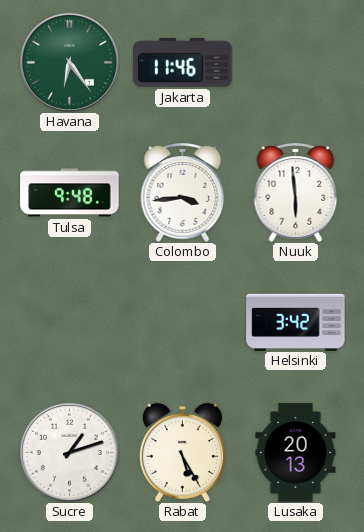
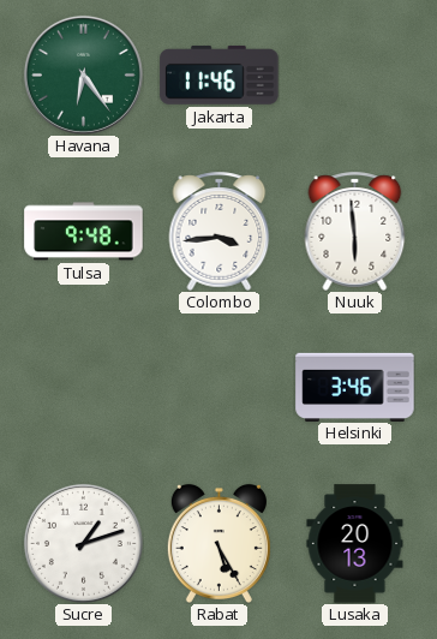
Helsinki: 3:42 -> 3:46
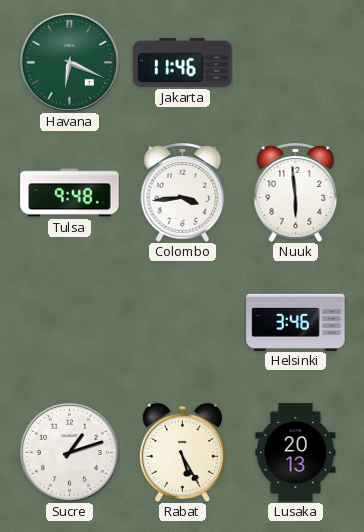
Havana: 6:24 -> 6:19
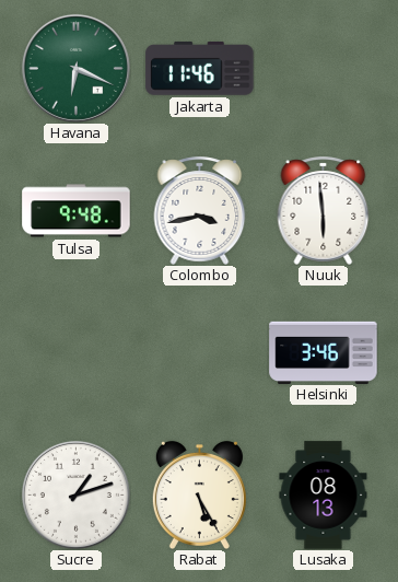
Colombo: 3:44 -> 3:43
Lusaka: 20:13 -> 08:13
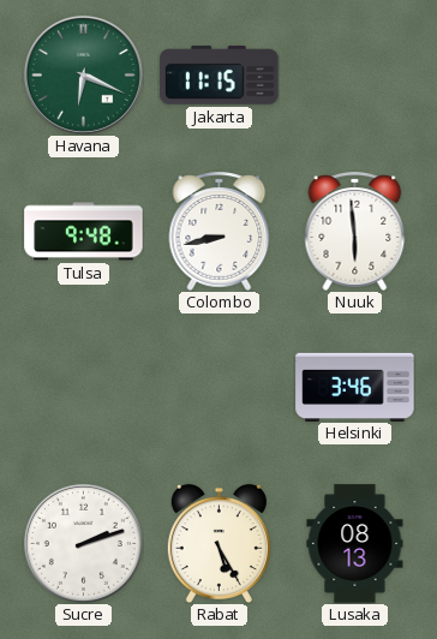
Jakarta: 11:46 -> 11:15
Colombo: 3:43 -> 8:43
Sucre: 1:12 -> 2:12
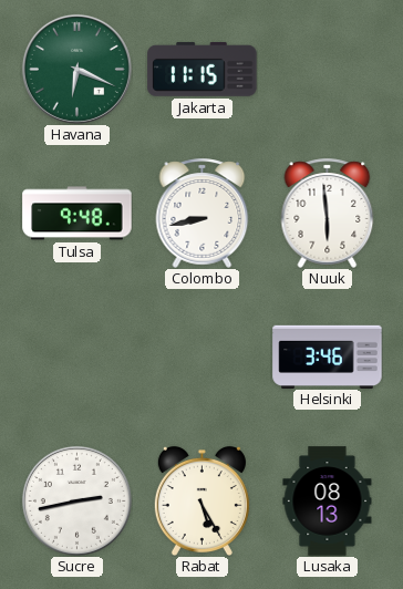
Sucre: 2:12 -> 2:43
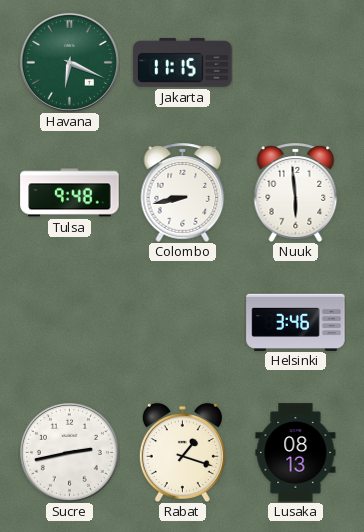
Rabat: 5:25 -> 1:18
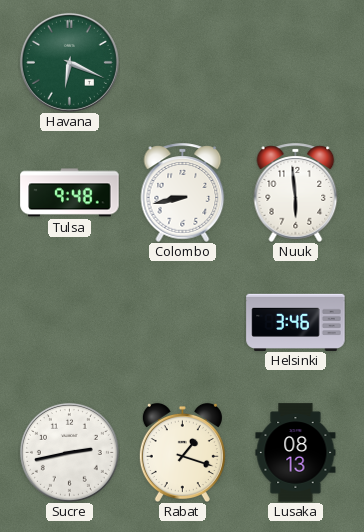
Jakarta: 11:15 -> none
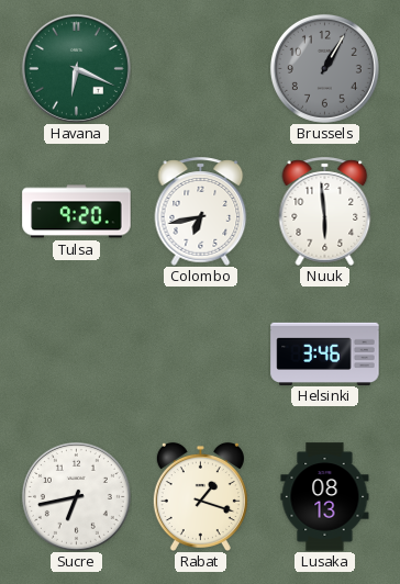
Brussels: none -> 1:05
Tulsa: 9:48 -> 9:20
Colombo: 8:43 -> 6:43
Sucre: 2:43 -> 6:43
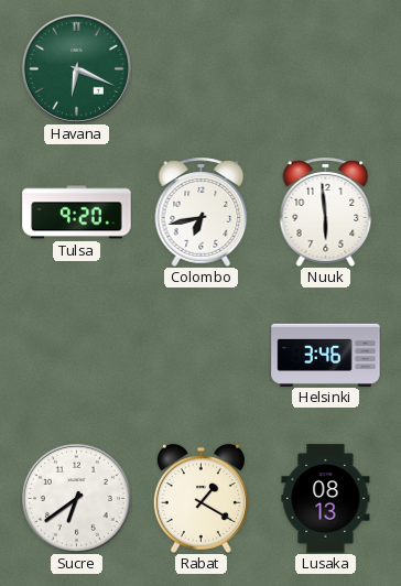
Brussels: 1:05 -> none
Sucre: 6:43 -> 6:39
Rabat: 1:18 -> 1:20
